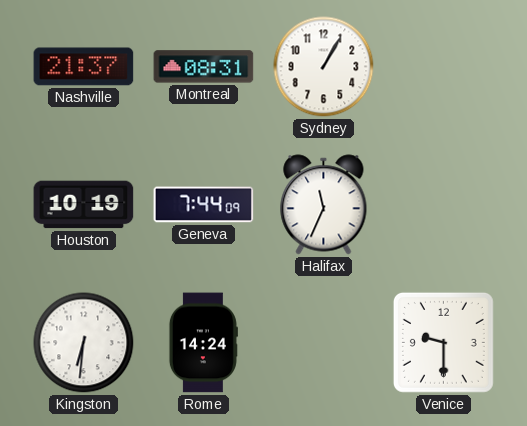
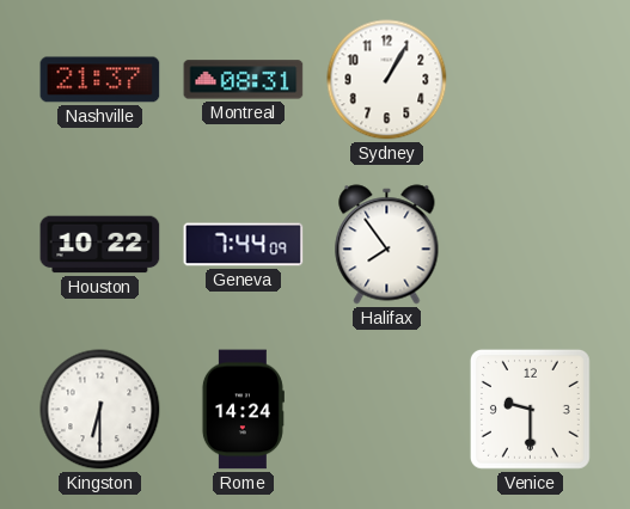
Houston: 10:19 -> 10:22
Halifax: 11:34 -> 7:54
Kingston: 6:31 -> 6:30
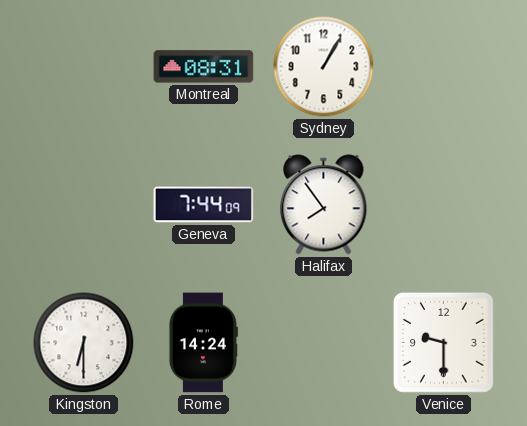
Nashville: 21:37 -> none
Houston: 10:22 -> none
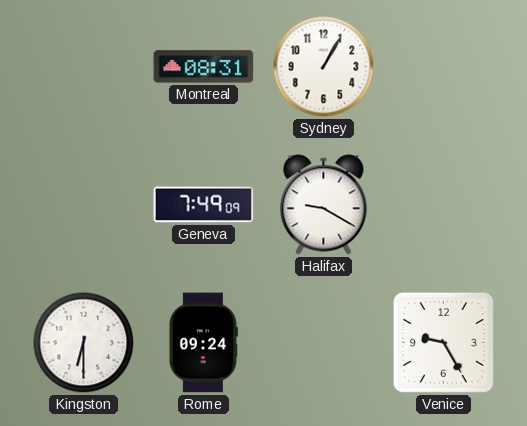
Geneva: 7:44 -> 7:49
Halifax: 7:54 -> 9:20
Rome: 14:24 -> 09:24
Venice: 9:30 -> 9:25
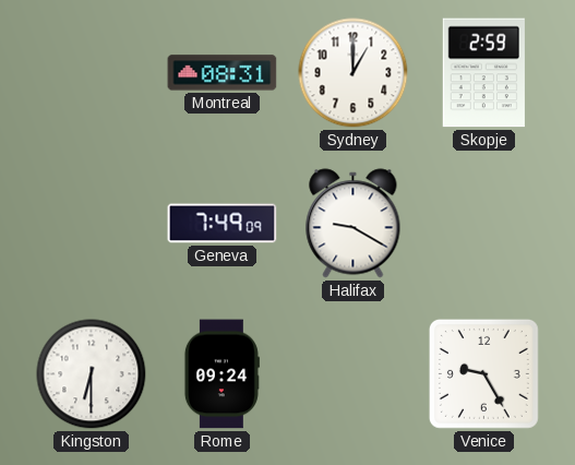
Sydney: 1:05 -> 1:00
Skopje: none -> 2:59
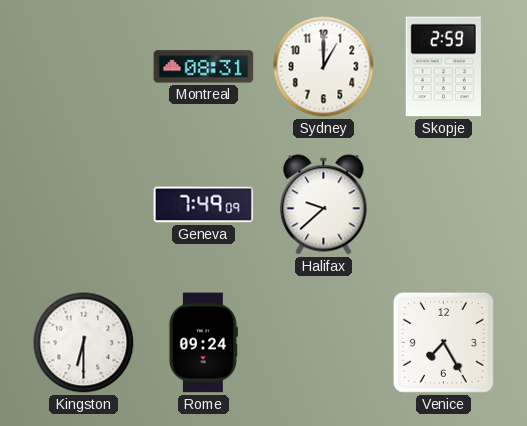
Halifax: 9:20 -> 9:38
Venice: 9:25 -> 7:25
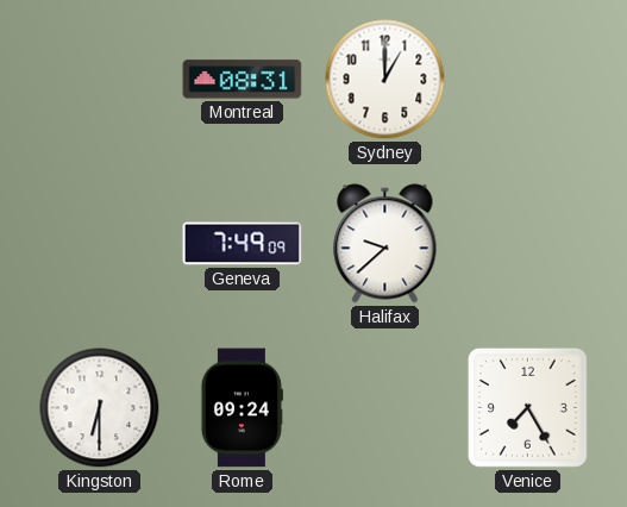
Skopje: 2:59 -> none
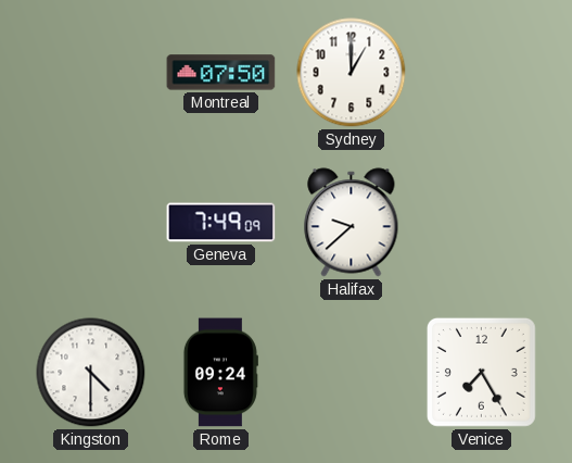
Montreal: 08:31 -> 07:50
Kingston: 6:30 -> 4:30
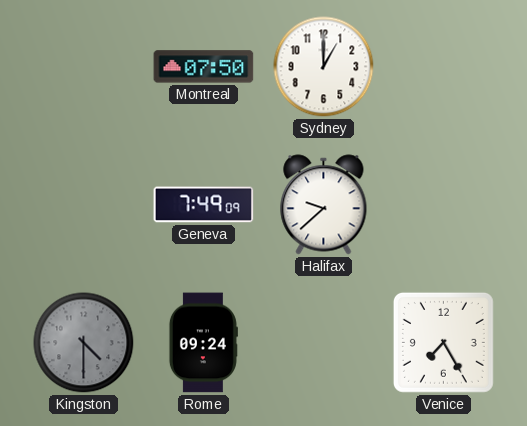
Kingston dial: white -> grey
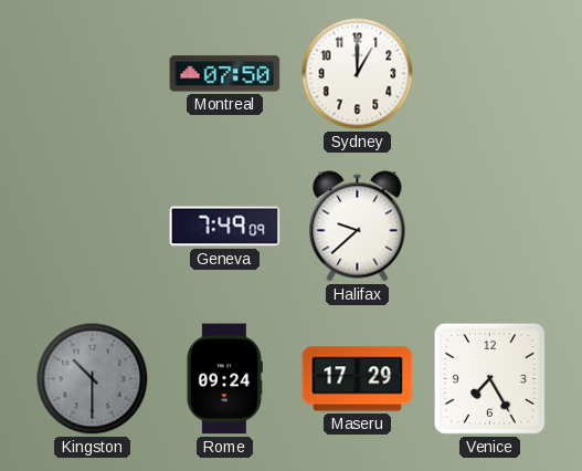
Kingston: 4:30 -> 10:30
Maseru: none -> 17:29
